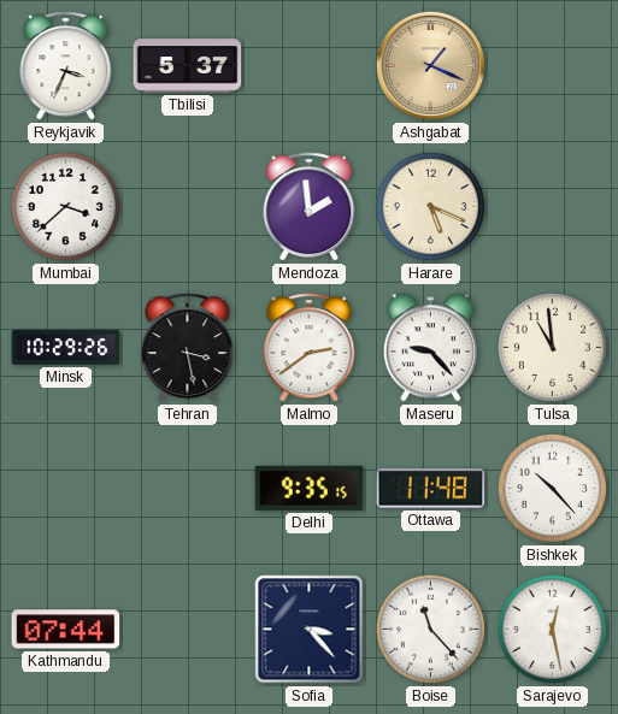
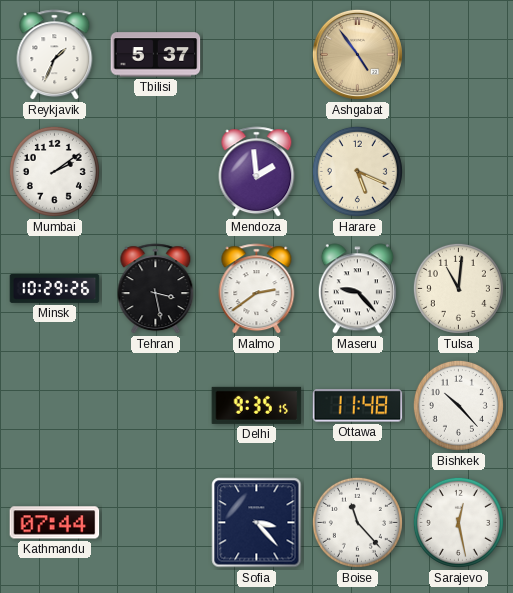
Reykjavik: 3:34 -> 1:34
Ashgabat: 1:19 -> 4:54
Mumbai: 3:38 -> 2:09
Tulsa: 10:59 -> 11:01
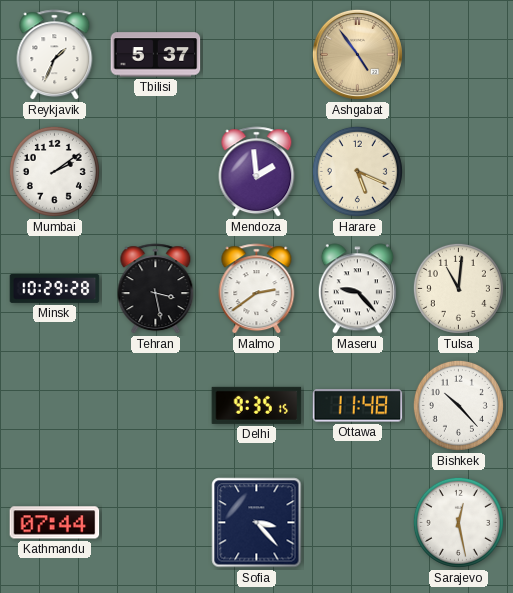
Minsk: 10:29:26 -> 10:29:28
Boise: 11:23 -> none
